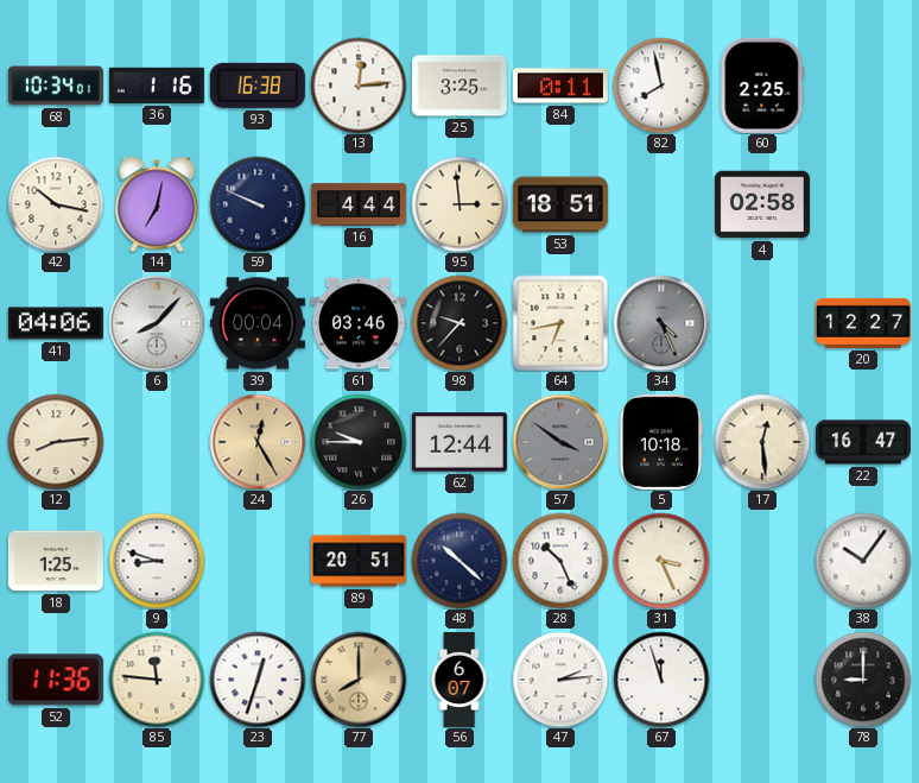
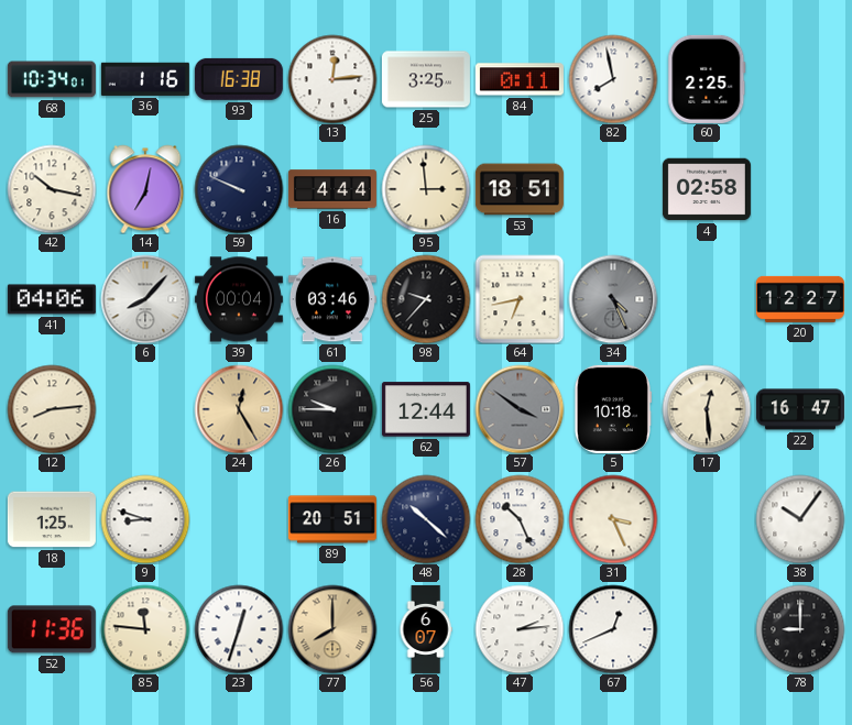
67: 11:57 -> 12:41
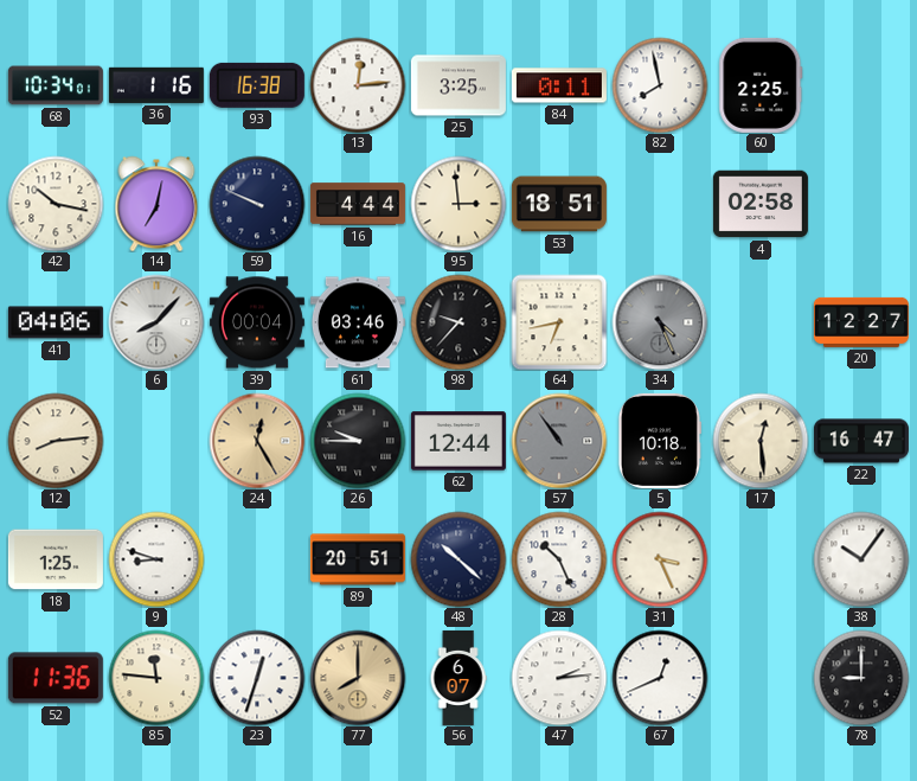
57: 3:51 -> 10:54
